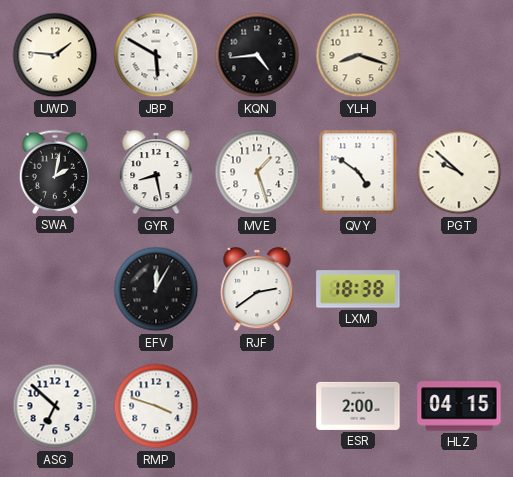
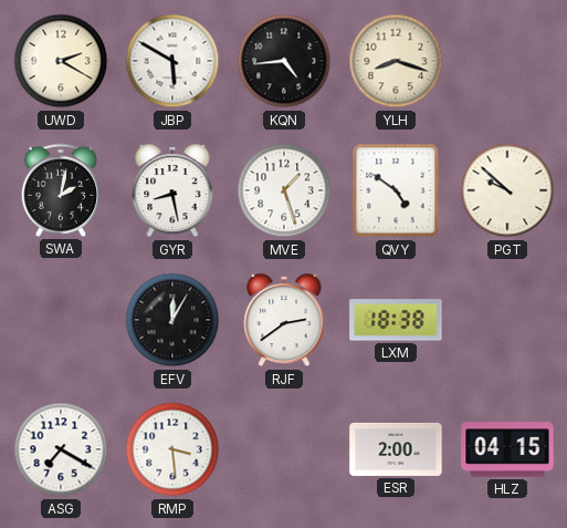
UWD: 1:46 -> 2:20
ASG: 6:52 -> 7:20
RMP: 3:48 -> 3:29
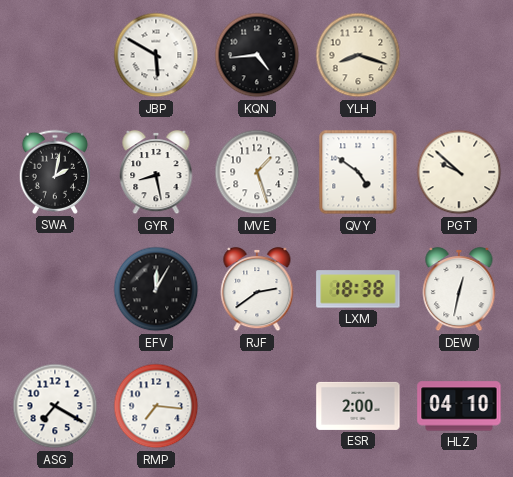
UWD: 2:20 -> none
DEW: none -> 12:32
RMP: 3:29 -> 7:16
HLZ: 04:15 -> 04:10
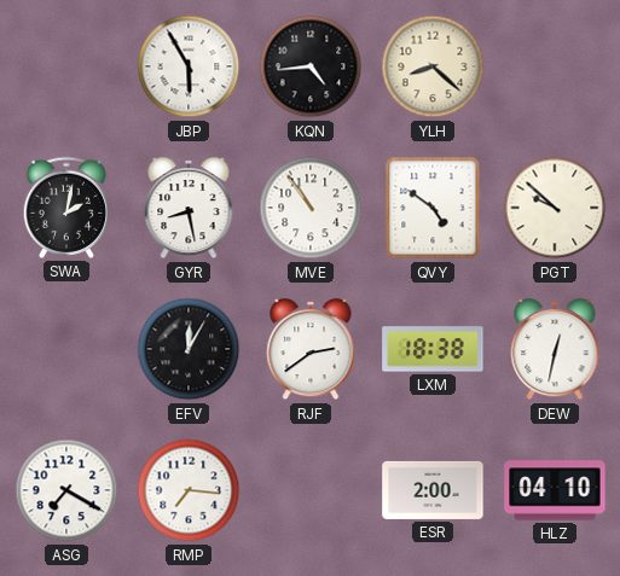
JBP: 5:50 -> 5:55
YLH: 8:18 -> 8:22
MVE: 1:27 -> 10:54
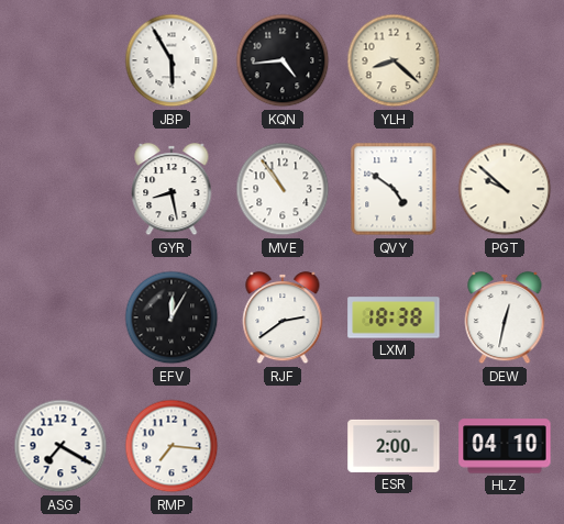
SWA: 2:02 -> none
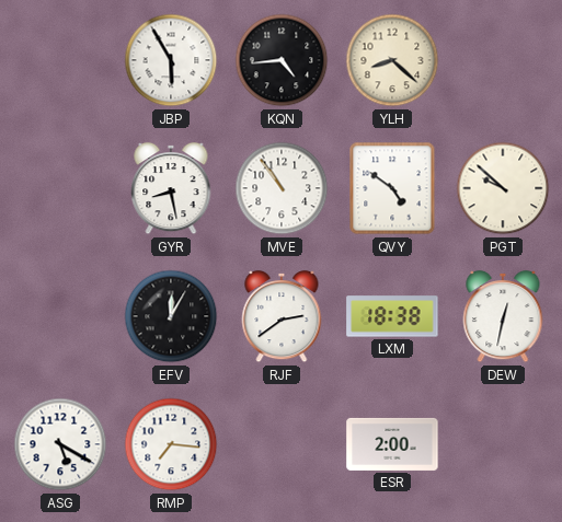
ASG: 7:20 -> 5:20
HLZ: 04:10 -> none
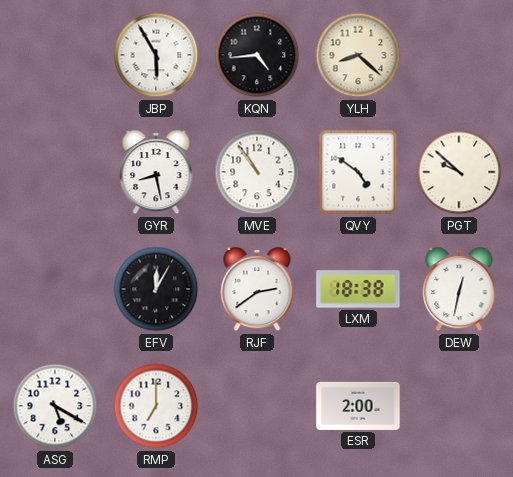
RMP: 7:16 -> 7:00
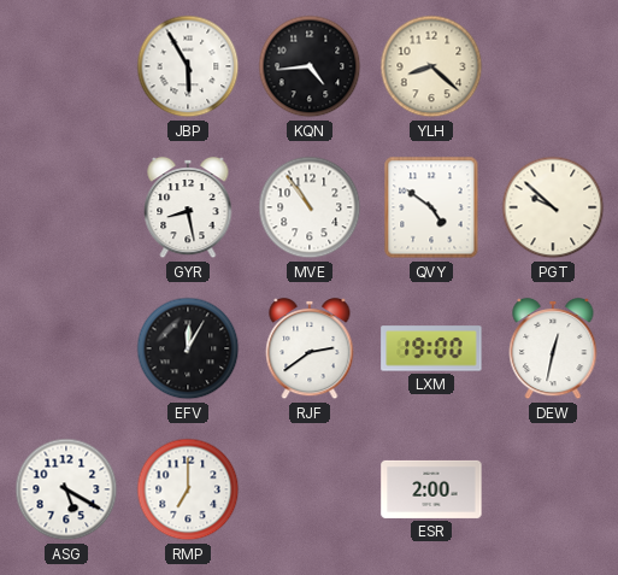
LXM: 18:38 -> 19:00
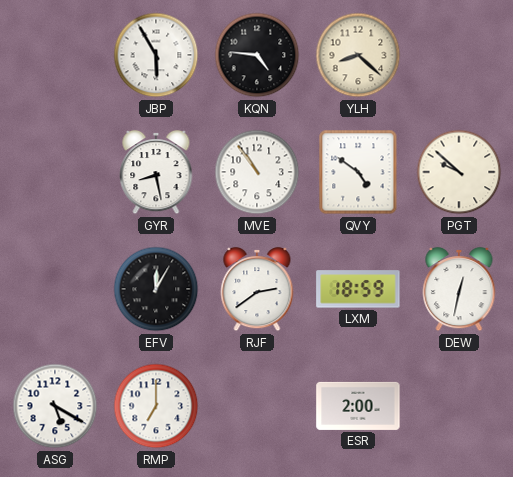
KQN: 4:44 -> 4:46
LXM: 19:00 -> 18:59
